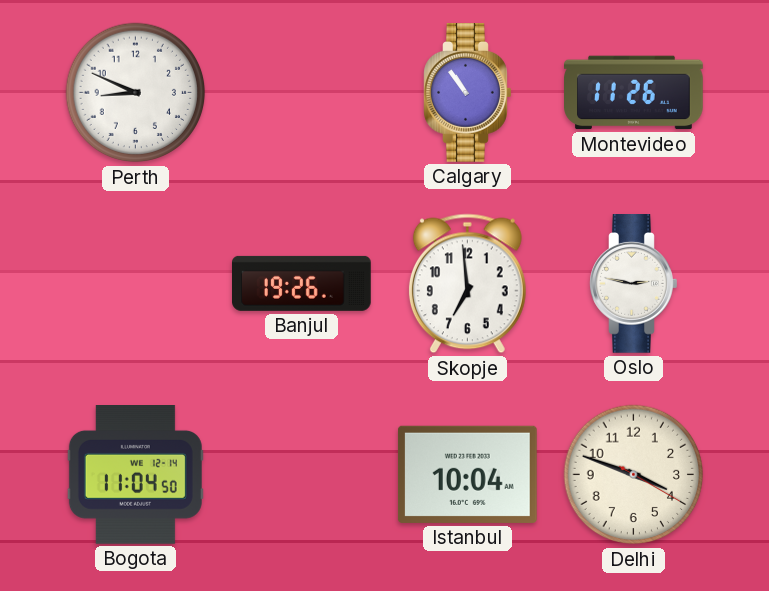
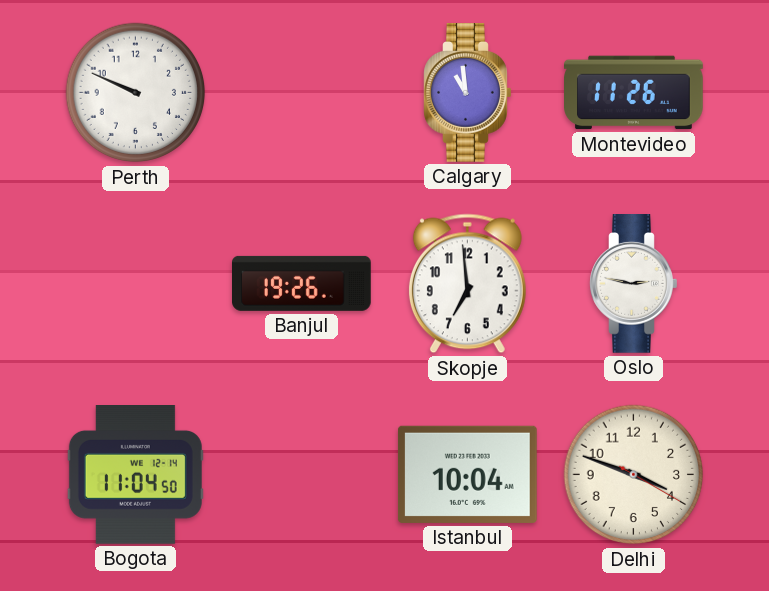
Perth: 8:49 -> 9:49
Calgary: 10:54 -> 10:59
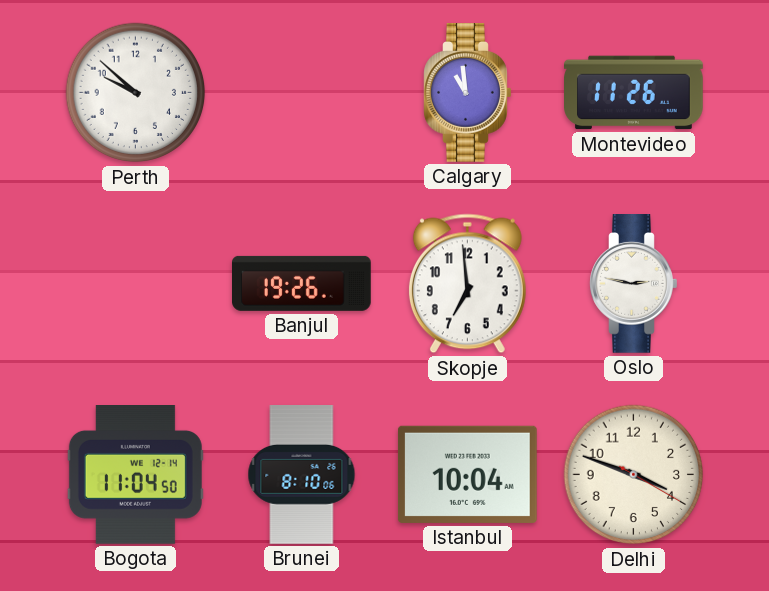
Perth: 9:49 -> 9:52
Brunei: none -> 8:10
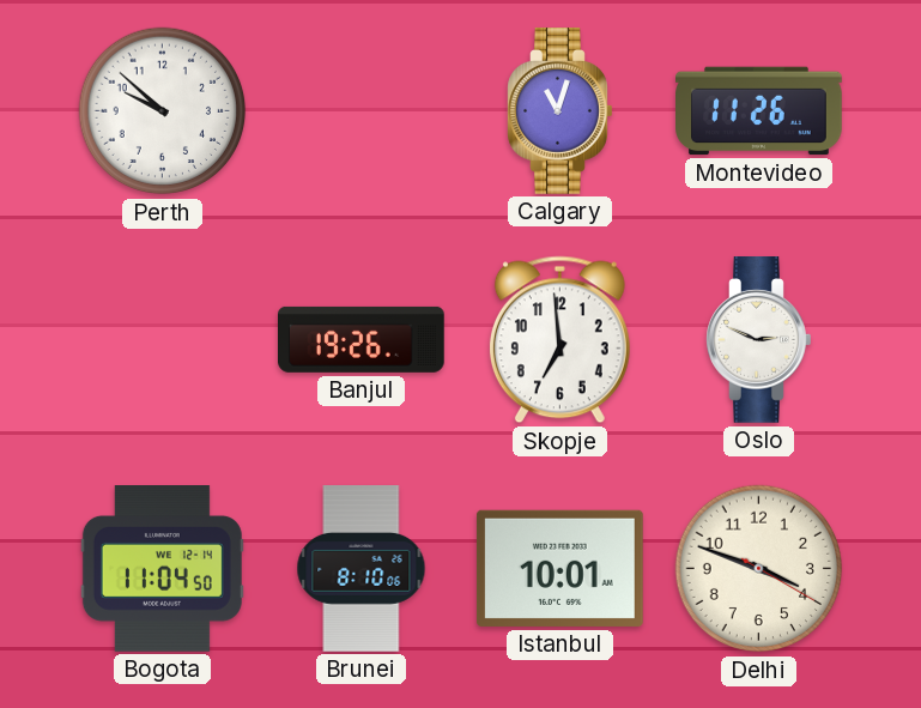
Calgary: 10:59 -> 11:03
Oslo: 2:47 -> 2:49
Istanbul: 10:04 -> 10:01
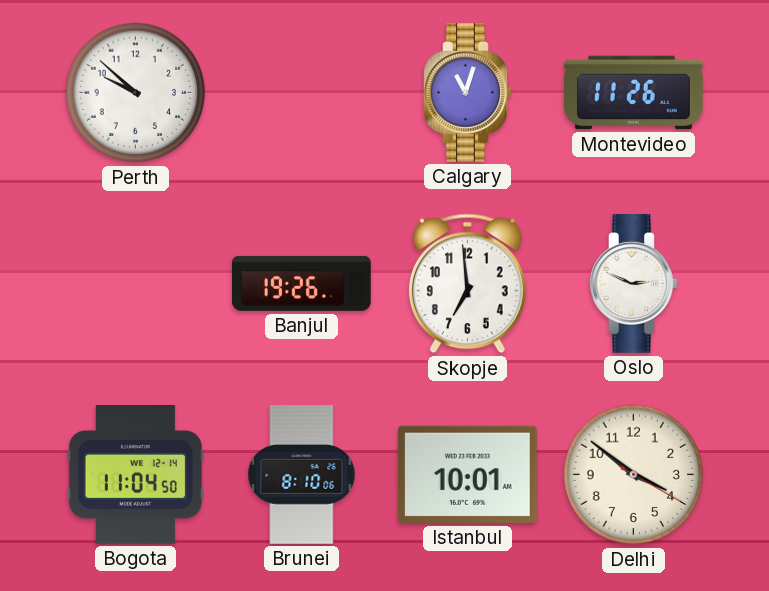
Delhi: 3:48 -> 3:51
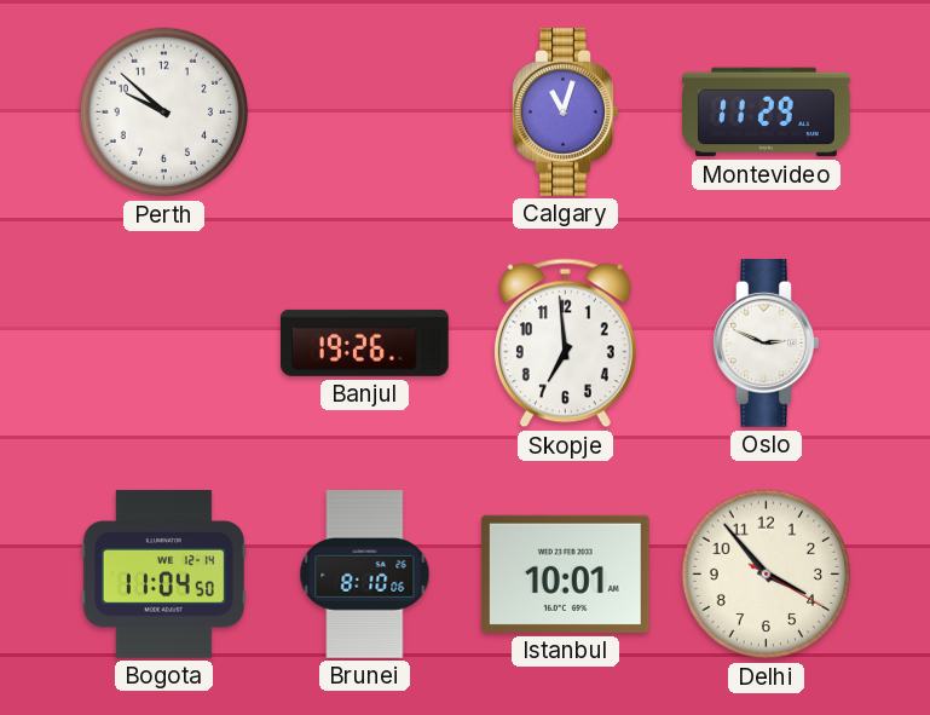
Montevideo: 11:26 -> 11:29
Delhi: 3:51 -> 3:53
